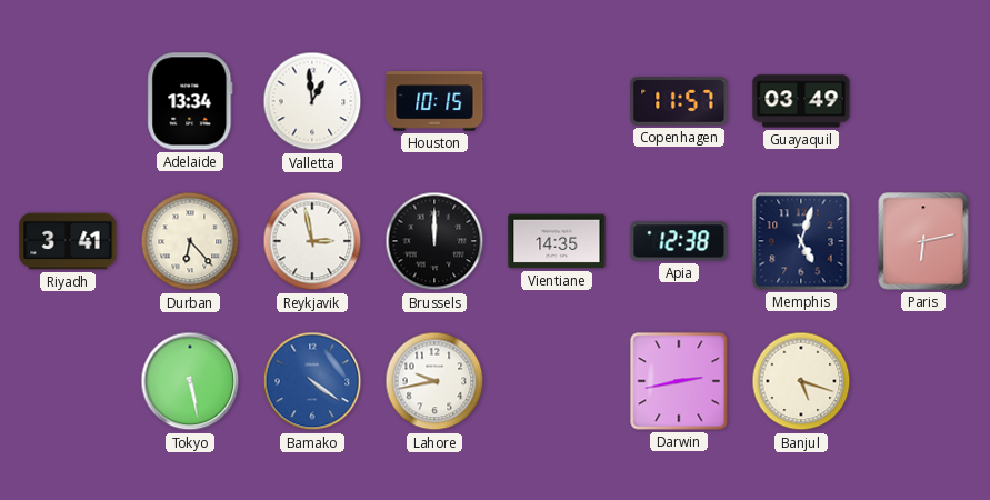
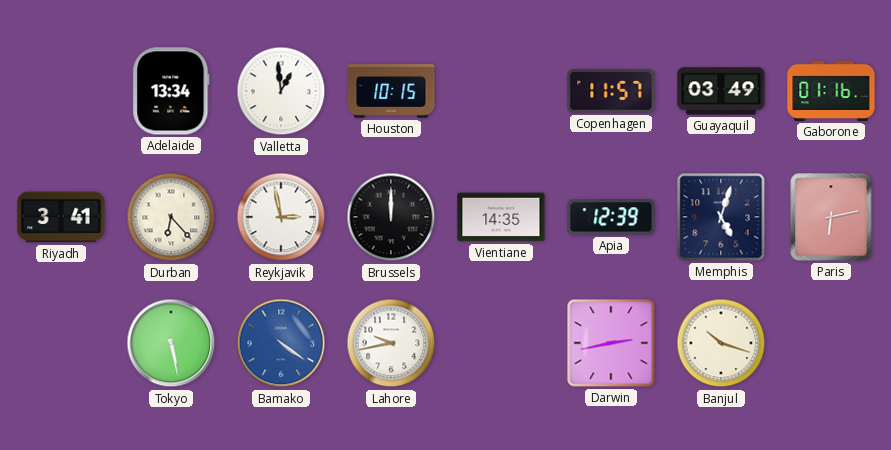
Gaborone: none -> 01:16
Apia: 12:38 -> 12:39
Banjul: 5:18 -> 10:18
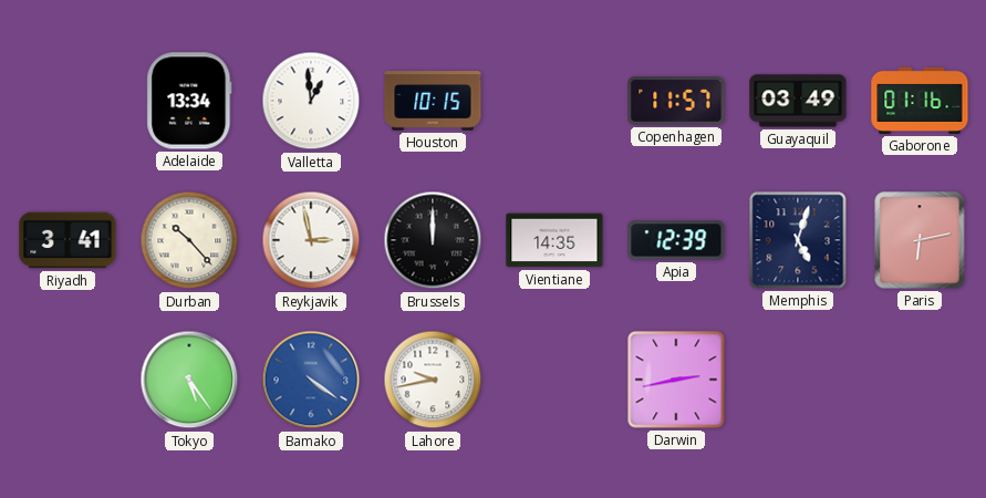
Durban: 6:23 -> 10:23
Tokyo: 5:28 -> 5:24
Banjul: 10:18 -> none
